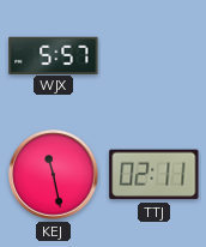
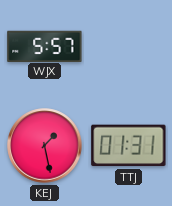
KEJ: 11:28 -> 1:28
TTJ: 02:11 -> 01:31
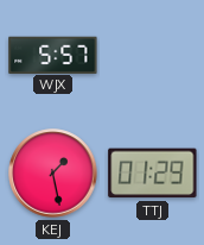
TTJ: 01:31 -> 01:29
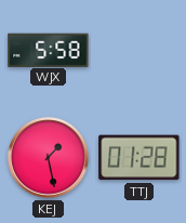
WJX: 5:57 -> 5:58
TTJ: 01:29 -> 01:28
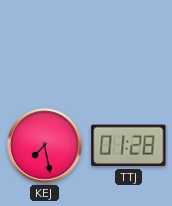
WJX: 5:58 -> none
KEJ: 1:28 -> 7:28
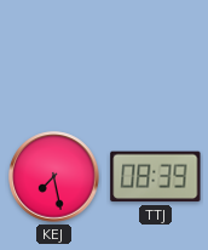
TTJ: 01:28 -> 08:39
